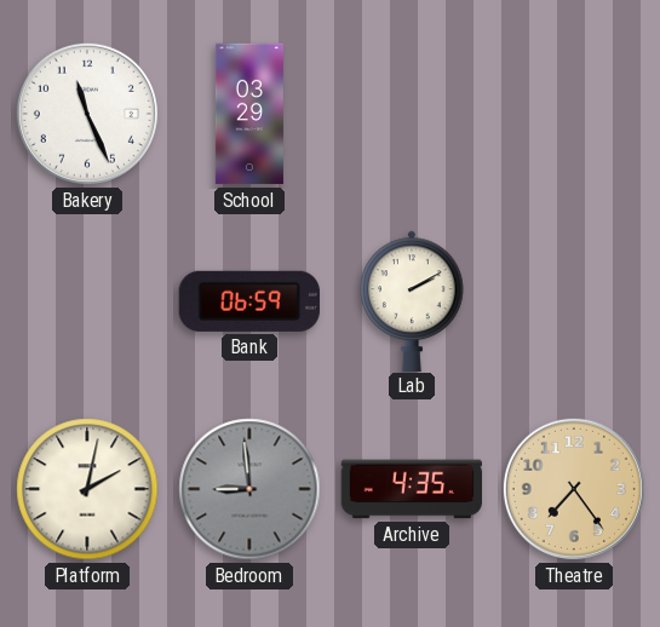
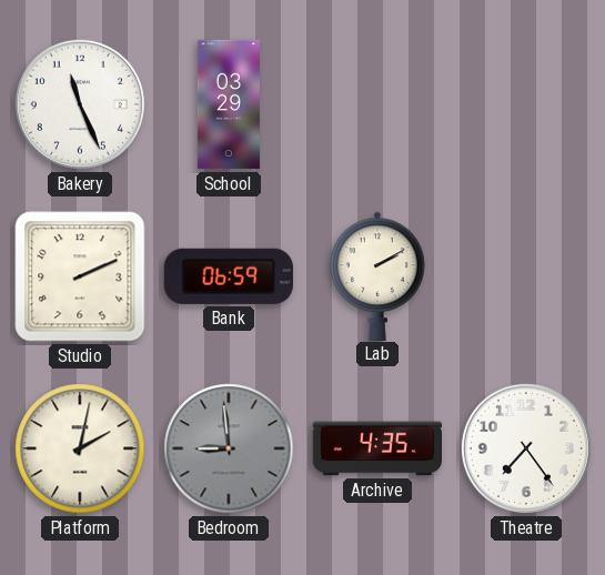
Studio: none -> 2:11
Theatre dial: champagne -> white
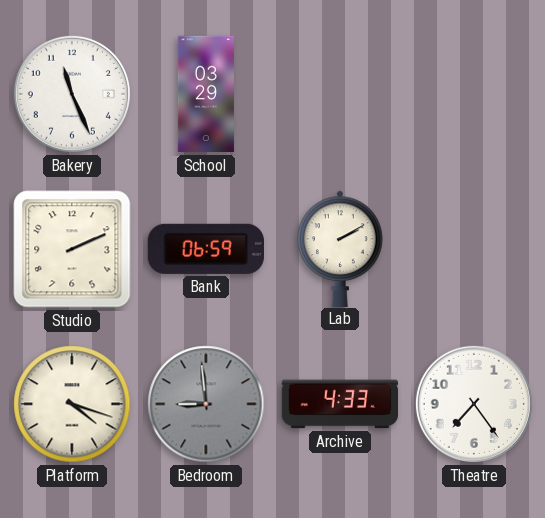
Platform: 2:02 -> 4:18
Archive: 4:35 -> 4:33
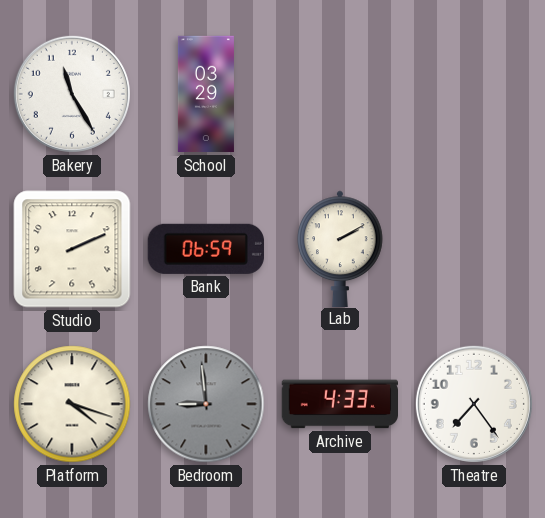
Bakery: 11:26 -> 11:25
